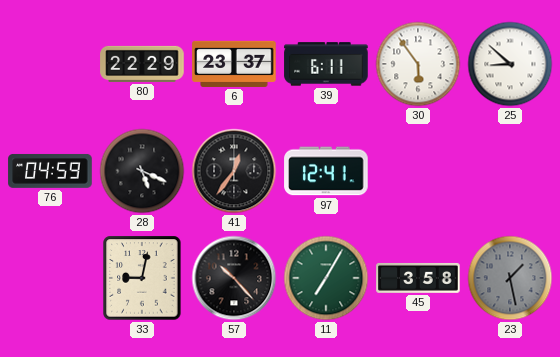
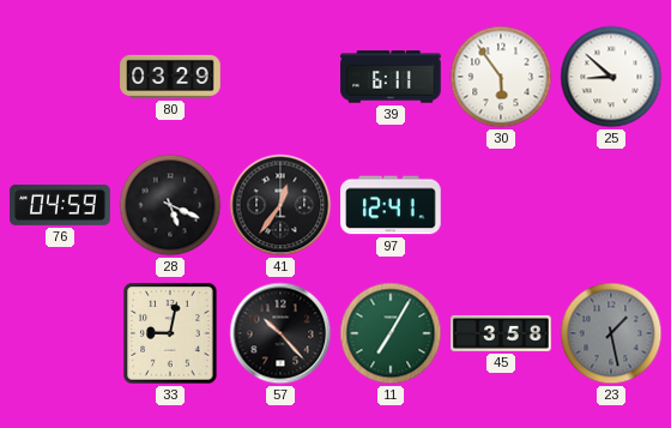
80: 22:29 -> 03:29
6: 23:37 -> none
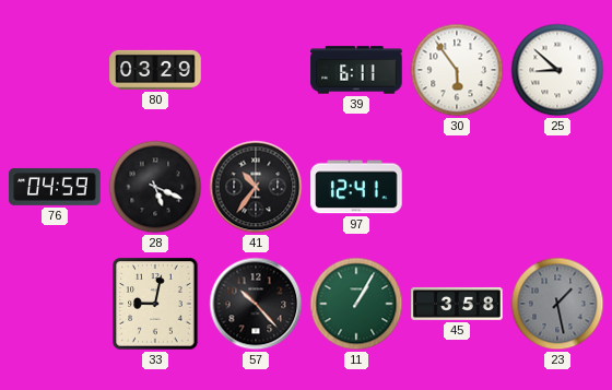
41: 12:36 -> 10:36
11: 7:05 -> 1:05
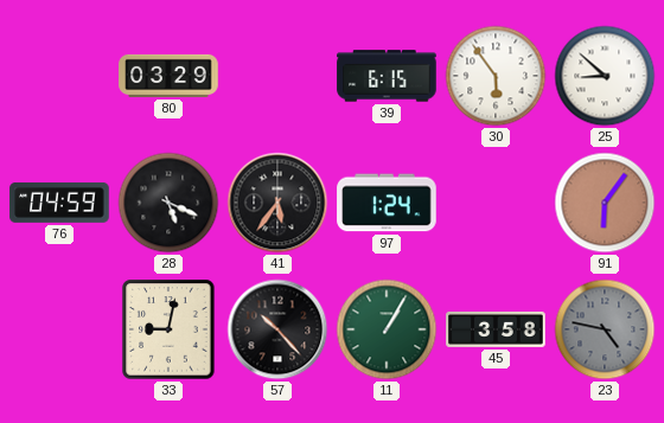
39: 6:11 -> 6:15
41: 10:36 -> 5:36
97: 12:41 -> 1:24
91: none -> 6:06
23: 1:28 -> 4:47
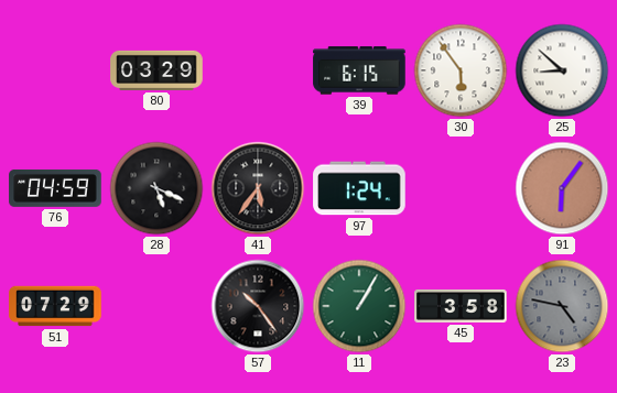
51: none -> 07:29
33: 9:02 -> none
57: 10:23 -> 10:24
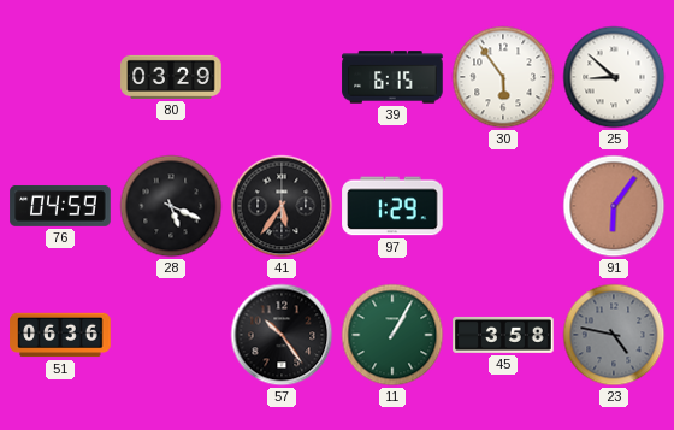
97: 1:24 -> 1:29
51: 07:29 -> 06:36
